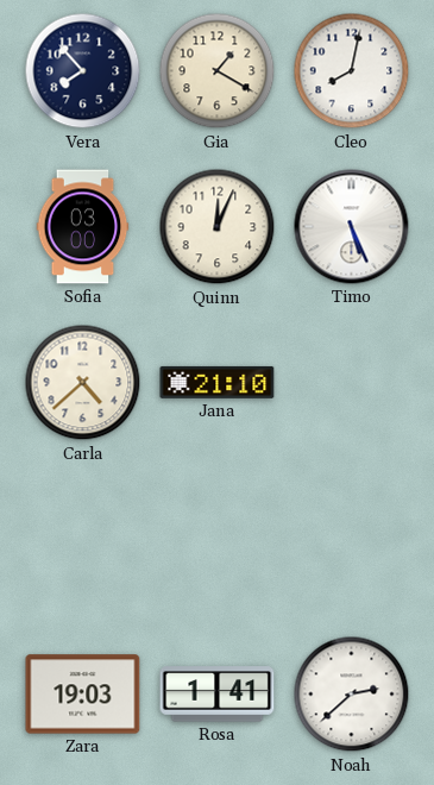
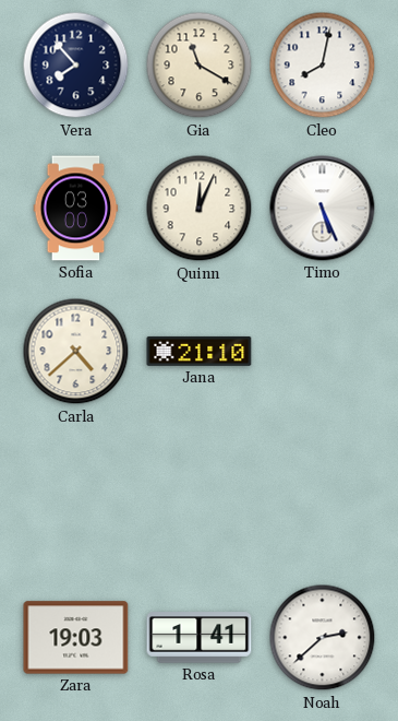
Gia: 1:20 -> 11:20
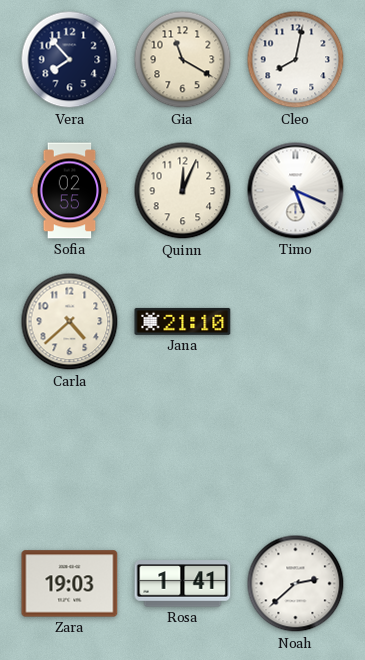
Sofia: 03:00 -> 02:55
Timo: 5:26 -> 5:19
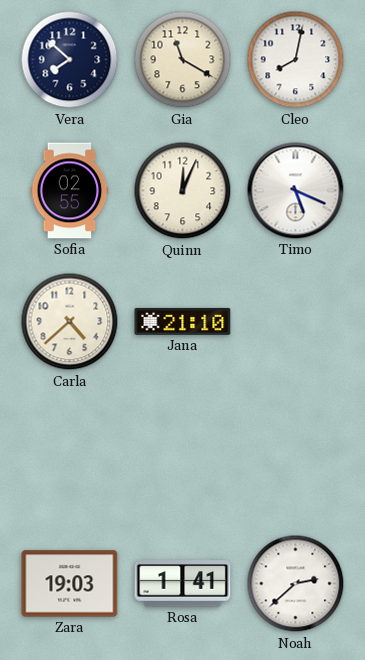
Vera: 7:53 -> 7:52
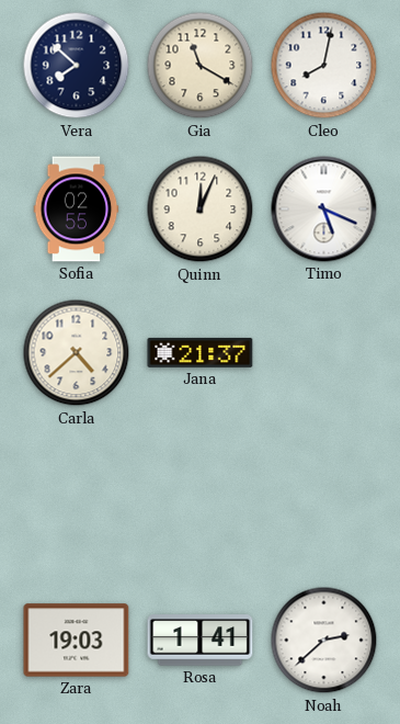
Jana: 21:10 -> 21:37
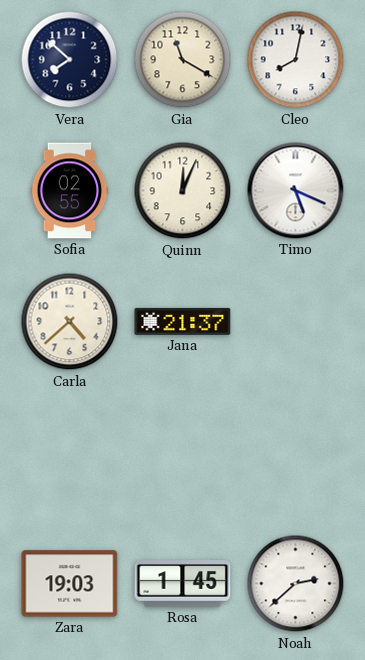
Rosa: 1:41 -> 1:45
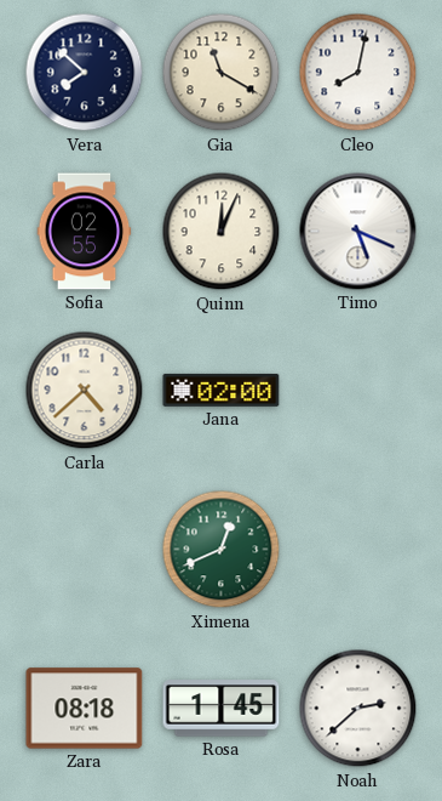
Jana: 21:37 -> 02:00
Ximena: none -> 12:41
Zara: 19:03 -> 08:18
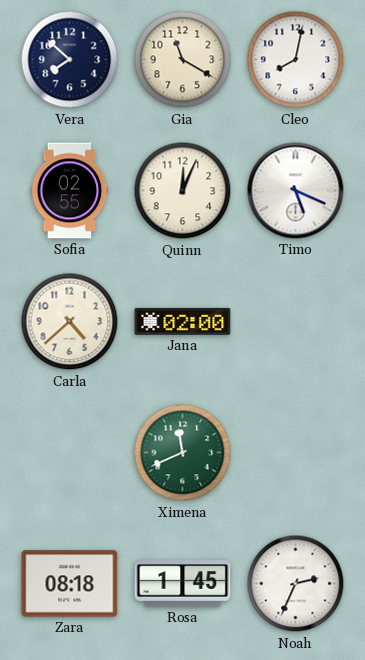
Ximena: 12:41 -> 11:41
Noah: 2:38 -> 2:34
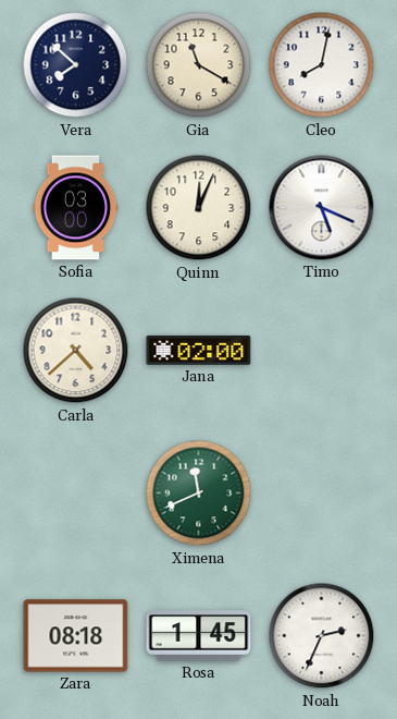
Sofia: 02:55 -> 03:00
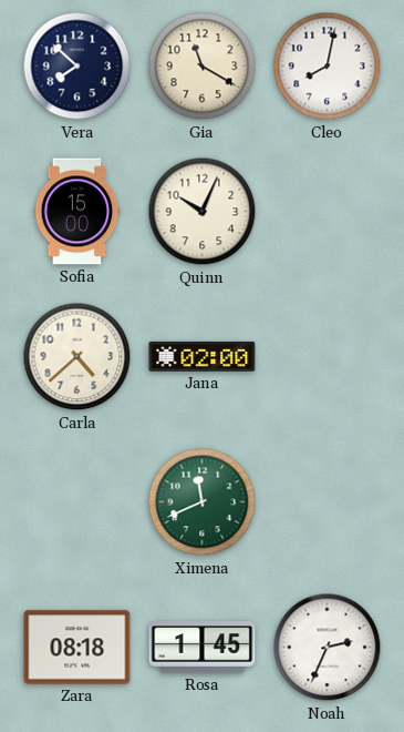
Sofia: 03:00 -> 15:00
Quinn: 12:04 -> 10:04
Timo: 5:19 -> none
